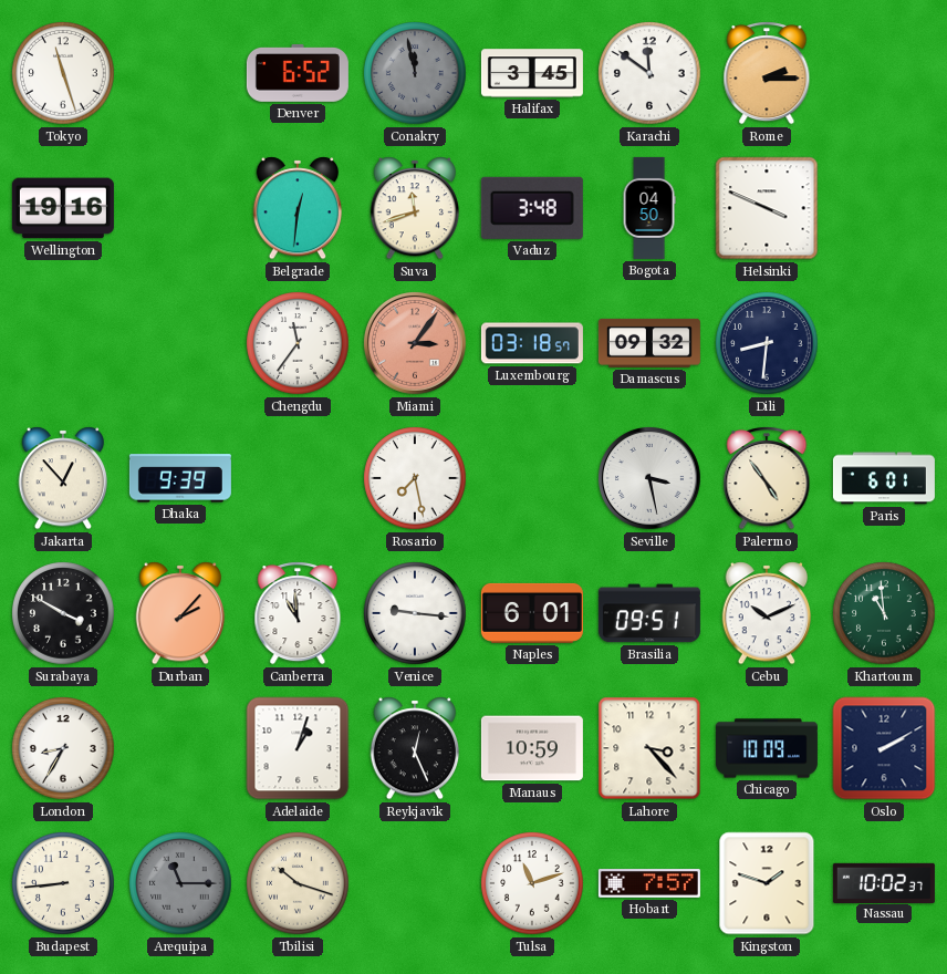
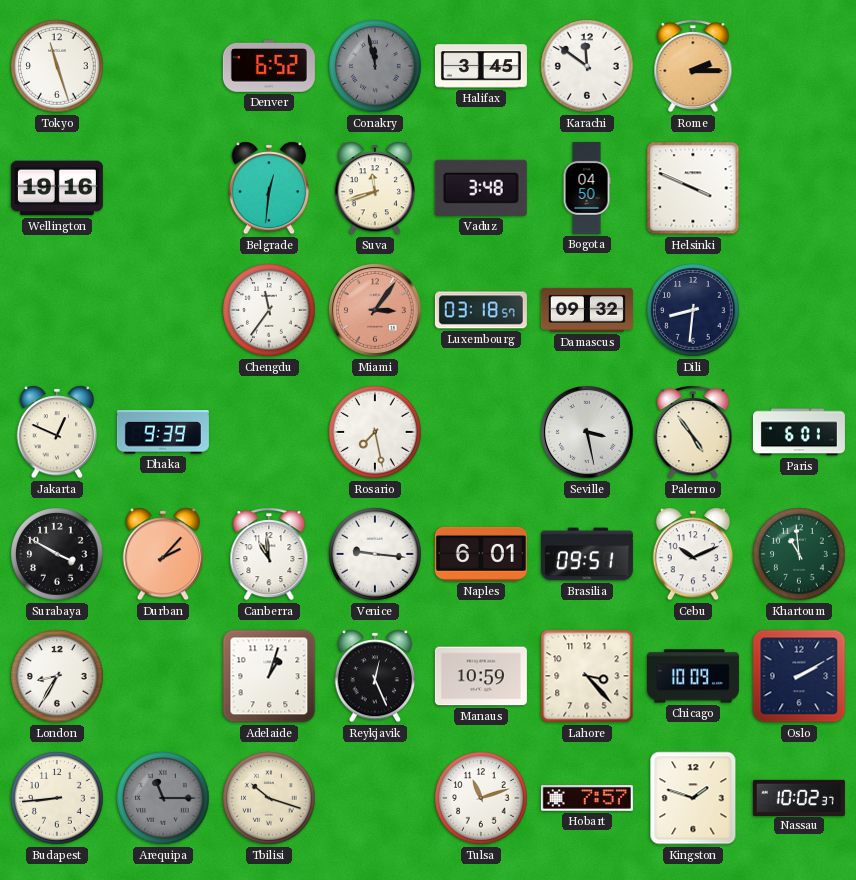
Jakarta: 12:53 -> 12:49
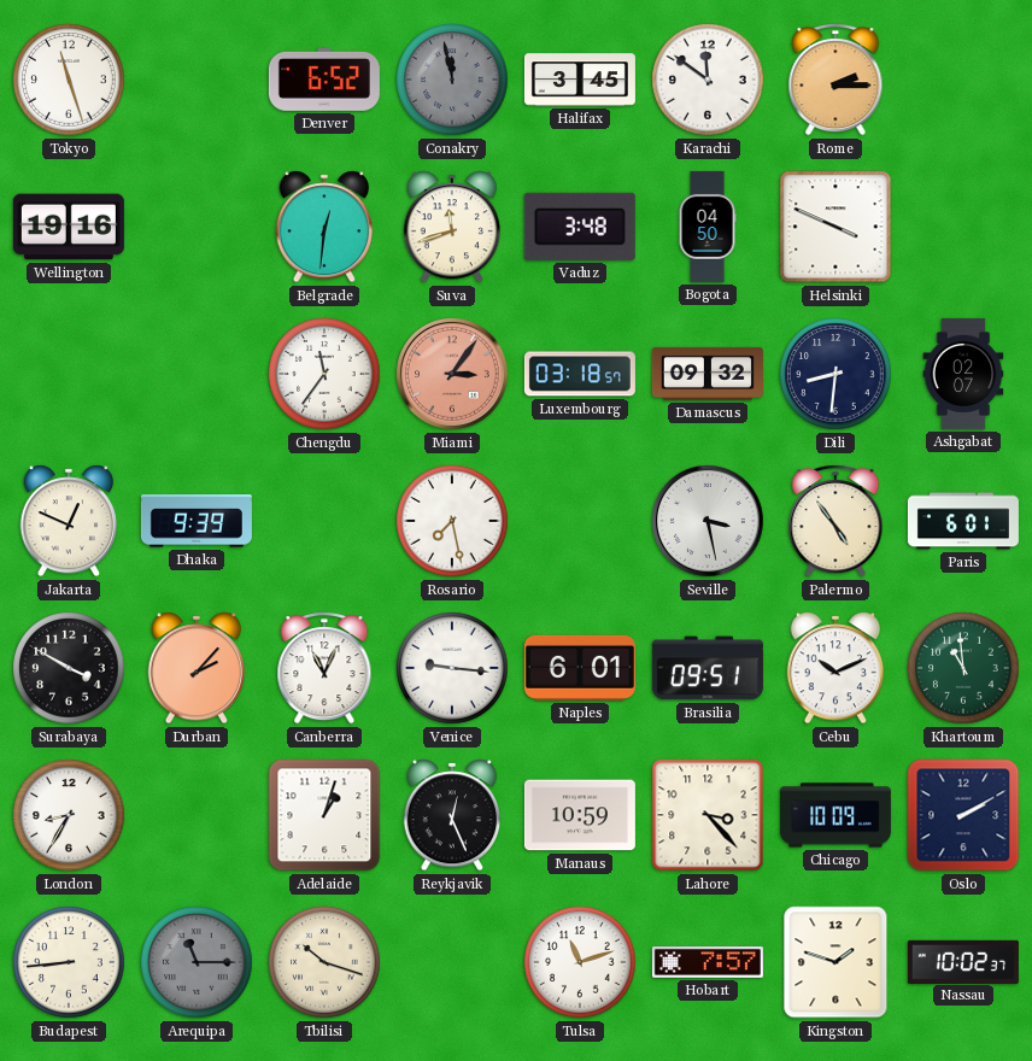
Ashgabat: none -> 02:07
Canberra: 10:59 -> 11:04
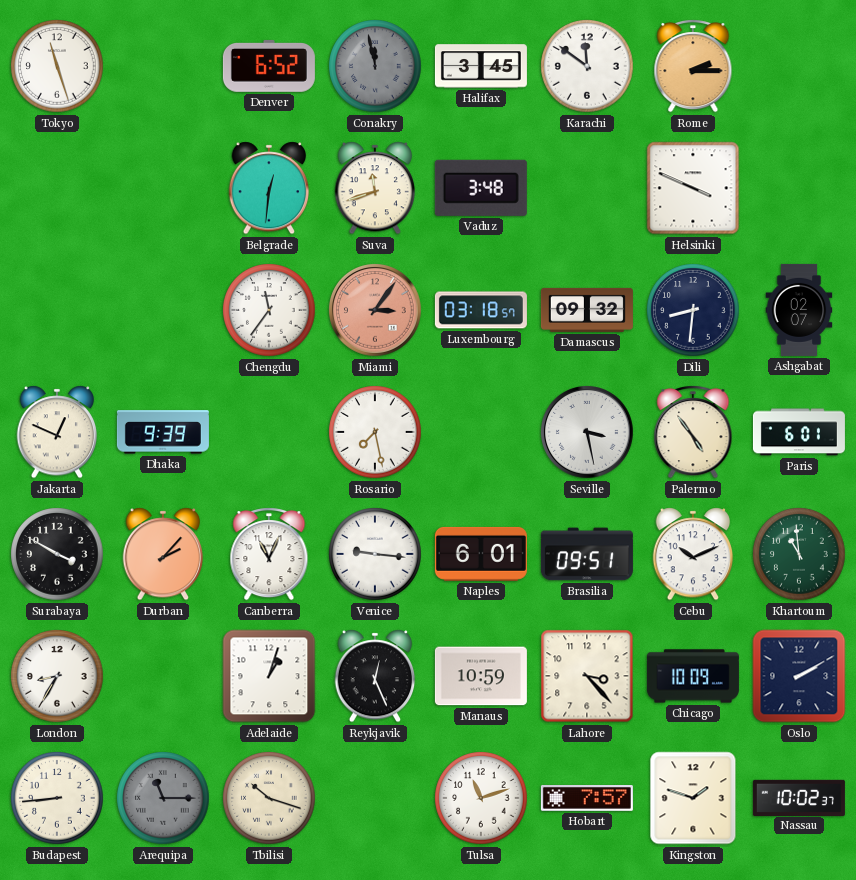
Wellington: 19:16 -> none
Bogota: 04:50 -> none
